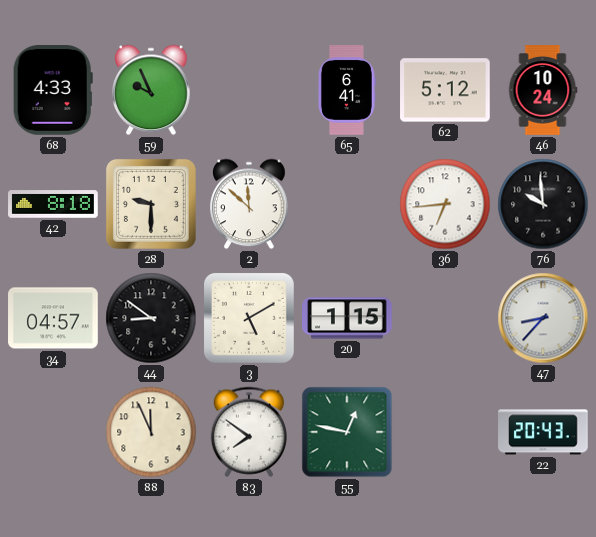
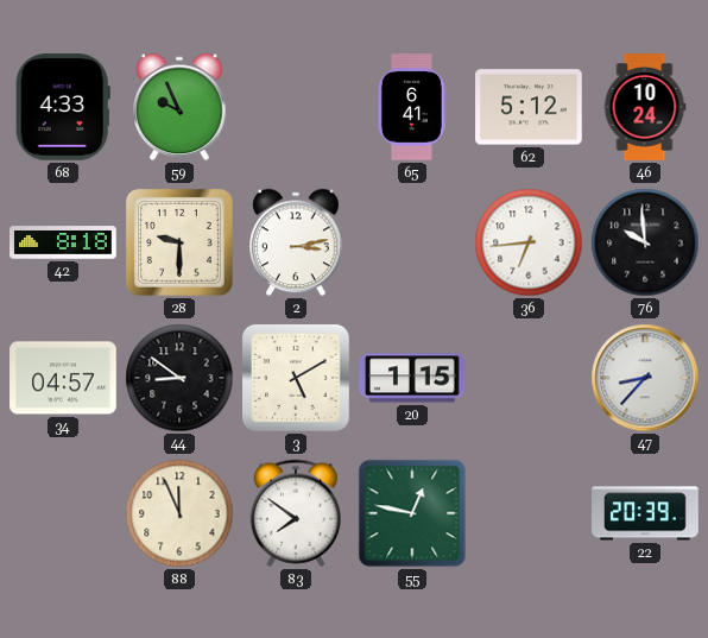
2: 11:52 -> 3:13
22: 20:43 -> 20:39
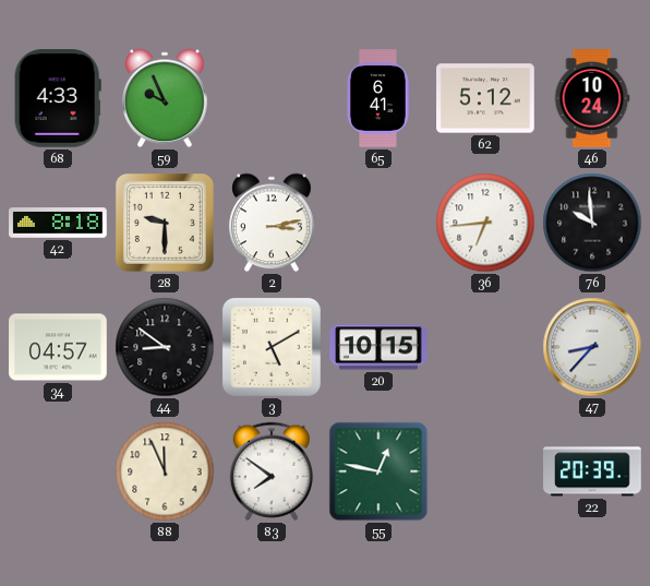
20: 1:15 -> 10:15
